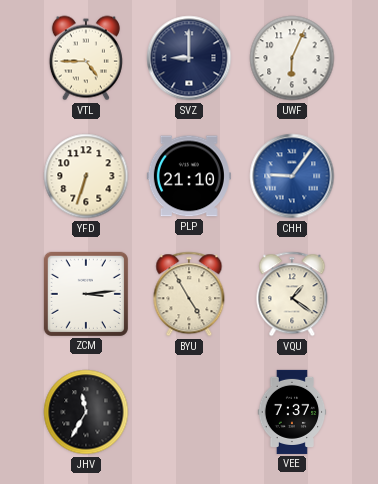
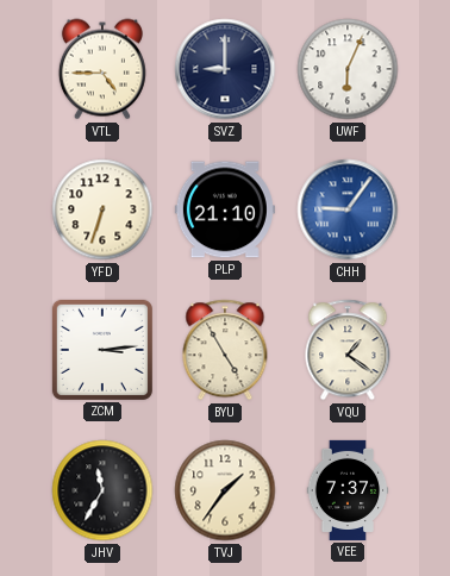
TVJ: none -> 1:36
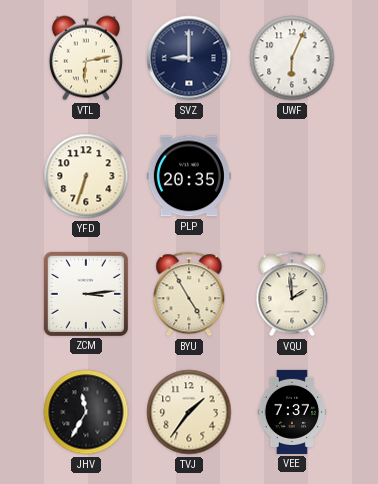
VTL: 4:45 -> 6:13
PLP: 21:10 -> 20:35
CHH: 9:06 -> none
VQU: 1:21 -> 1:59
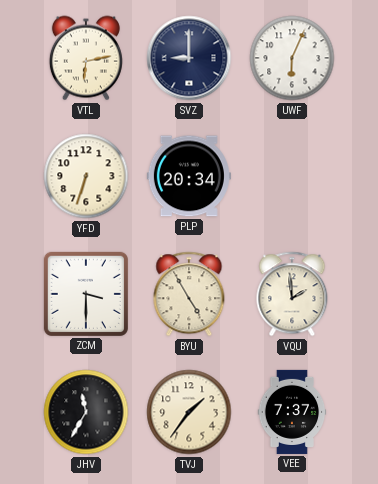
PLP: 20:35 -> 20:34
ZCM: 3:14 -> 3:30
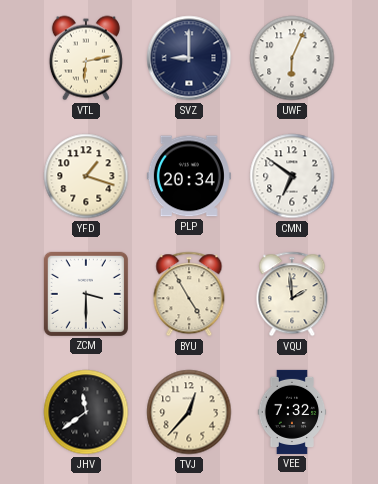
YFD: 6:33 -> 1:18
CMN: none -> 6:51
JHV: 11:35 -> 11:39
TVJ: 1:36 -> 12:37
VEE: 7:37 -> 7:32
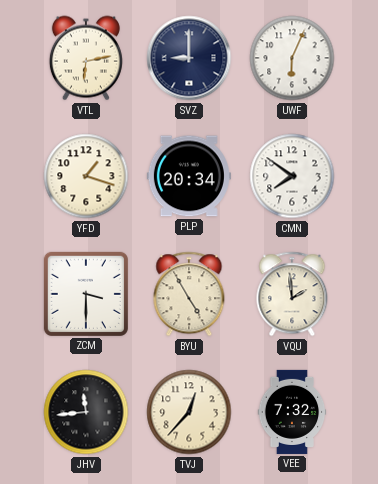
CMN: 6:51 -> 7:51
JHV: 11:39 -> 11:44
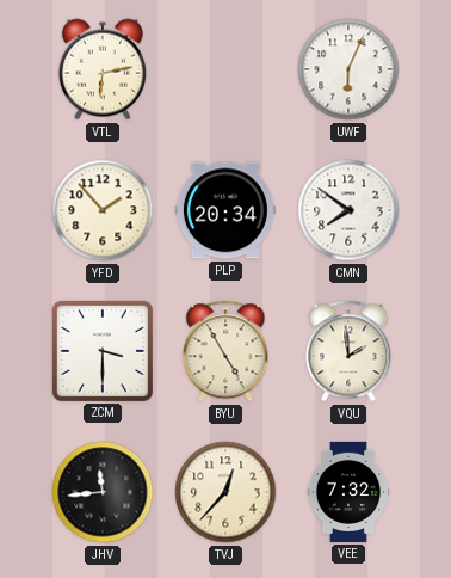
SVZ: 9:00 -> none
YFD: 1:18 -> 1:53
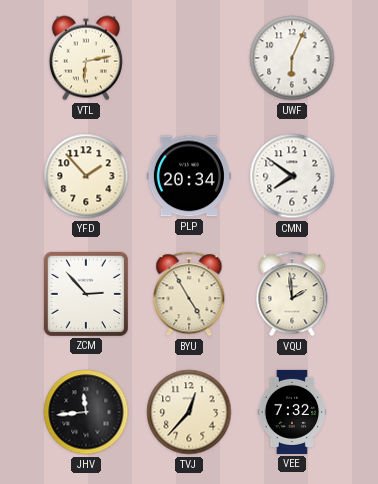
ZCM: 3:30 -> 2:53
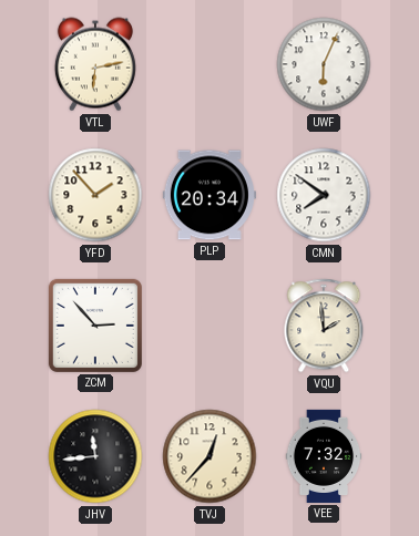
BYU: 4:55 -> none
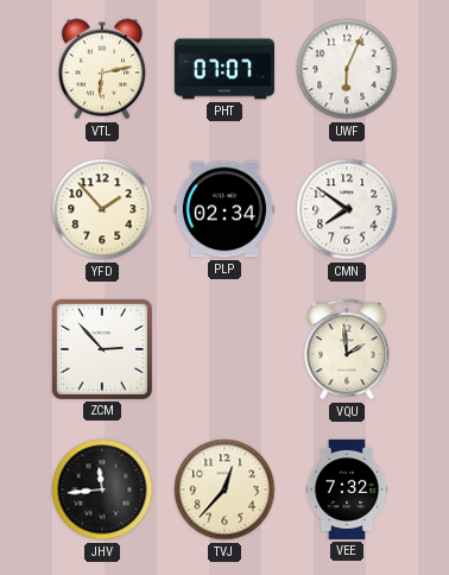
PHT: none -> 07:07
PLP: 20:34 -> 02:34
